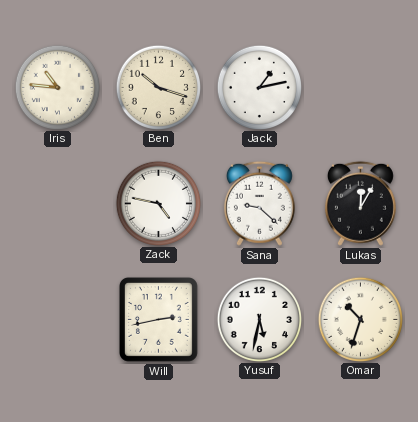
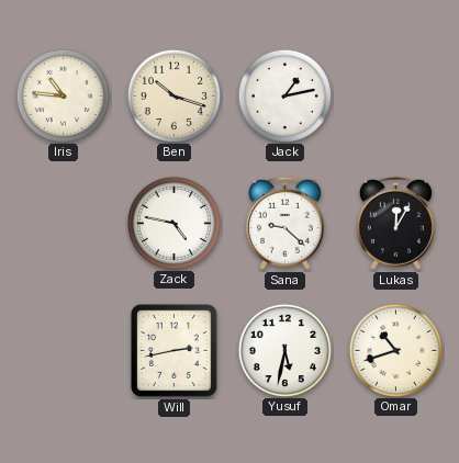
Omar: 10:33 -> 10:42
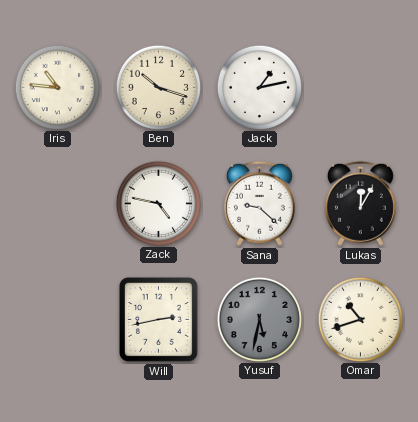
Yusuf dial: white -> grey
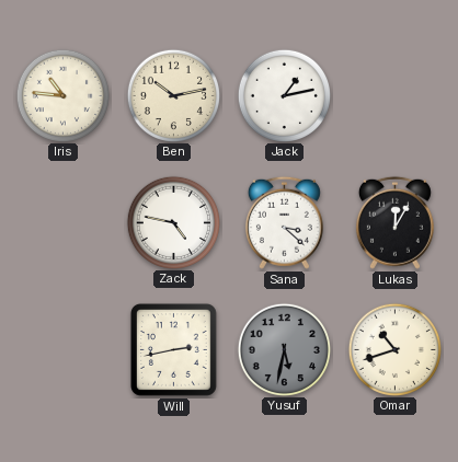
Ben: 10:18 -> 10:13
Sana: 9:22 -> 3:22
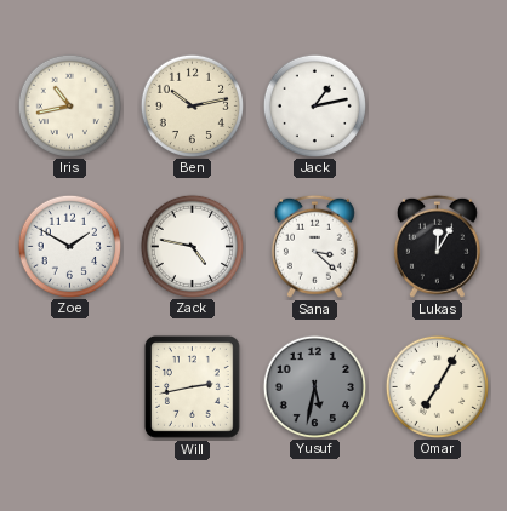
Iris: 10:46 -> 10:43
Zoe: none -> 1:50
Omar: 10:42 -> 7:05
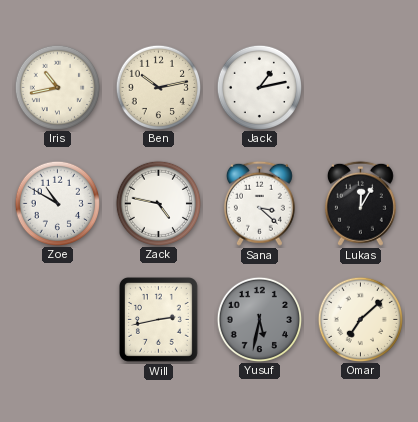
Zoe: 1:50 -> 10:50
Omar: 7:05 -> 7:08
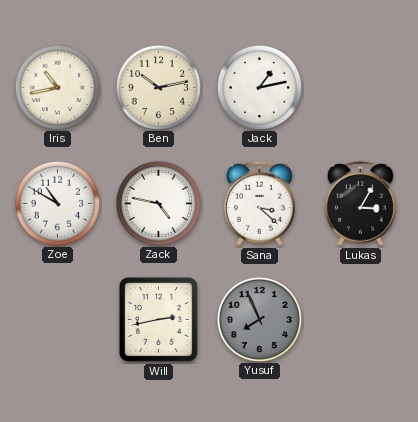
Lukas: 12:05 -> 3:05
Yusuf: 5:32 -> 7:56
Omar: 7:08 -> none
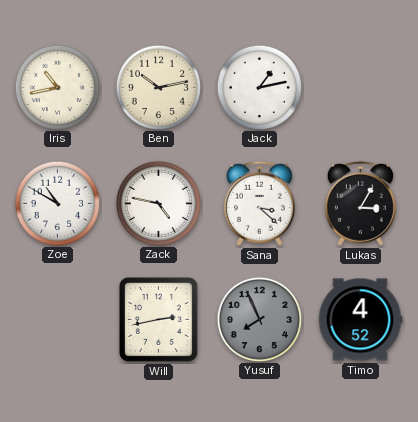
Timo: none -> 4:52
